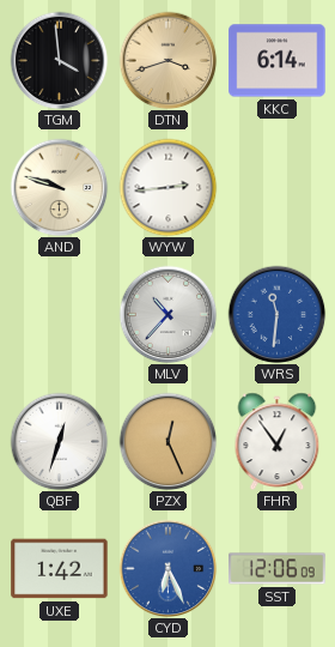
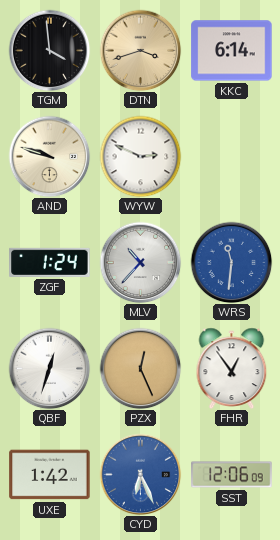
WYW: 2:44 -> 2:49
ZGF: none -> 1:24
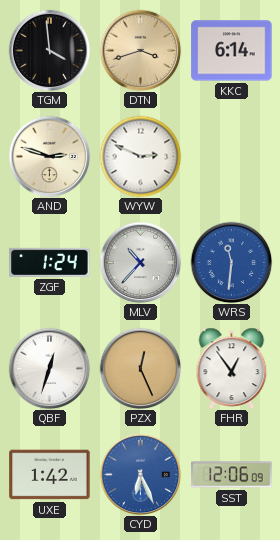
AND: 9:48 -> 2:48
